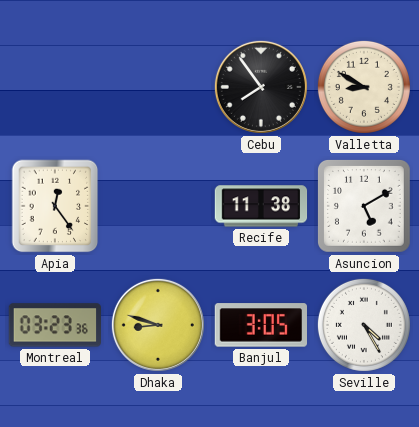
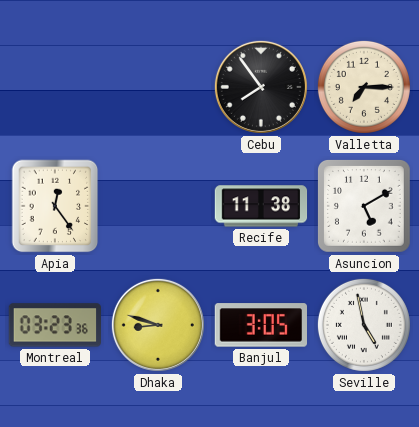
Valletta: 8:50 -> 7:15
Seville: 4:25 -> 4:58
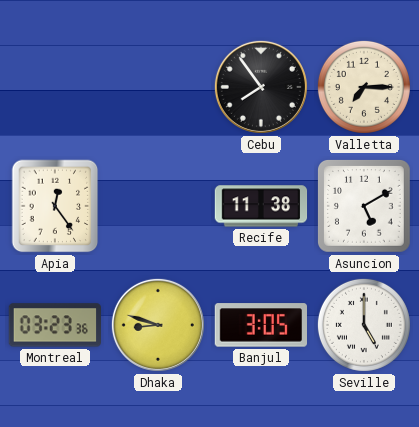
Seville: 4:58 -> 5:00
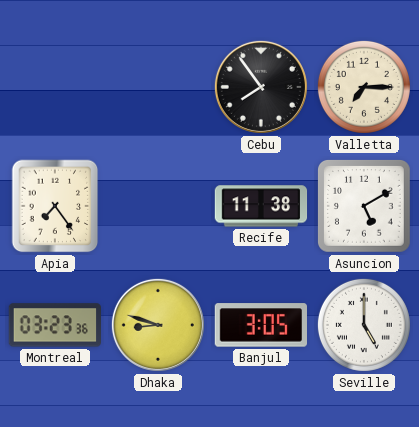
Apia: 12:24 -> 7:24
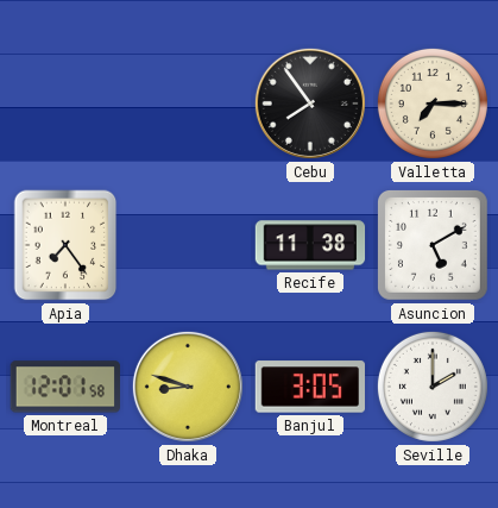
Montreal: 03:23 -> 12:01
Seville: 5:00 -> 2:00
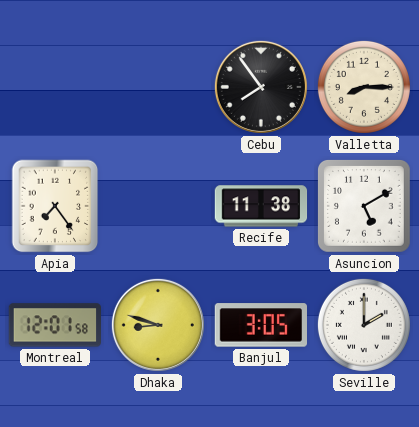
Valletta: 7:15 -> 8:15
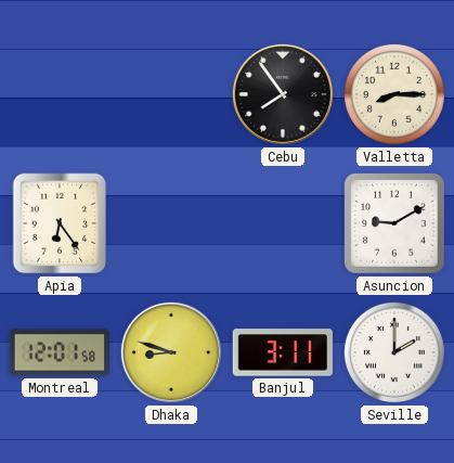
Apia: 7:24 -> 6:24
Recife: 11:38 -> none
Asuncion: 5:10 -> 9:10
Banjul: 3:05 -> 3:11
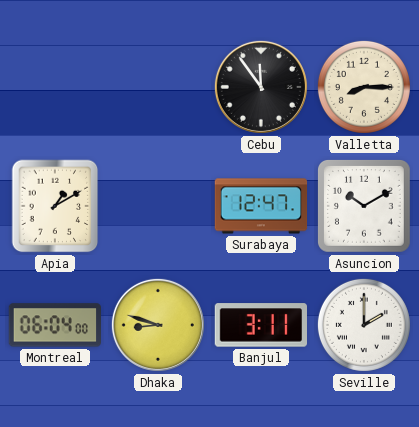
Cebu: 7:54 -> 11:54
Apia: 6:24 -> 1:10
Surabaya: none -> 12:47
Asuncion: 9:10 -> 10:10
Montreal: 12:01 -> 06:04
